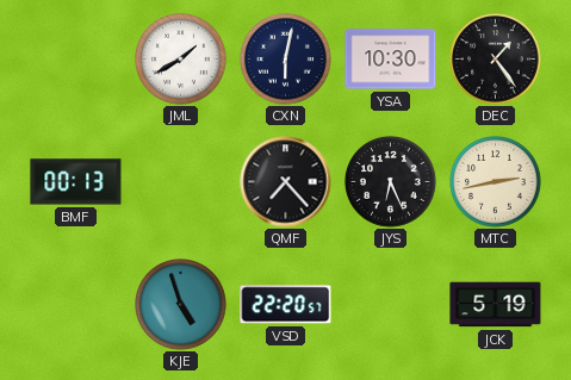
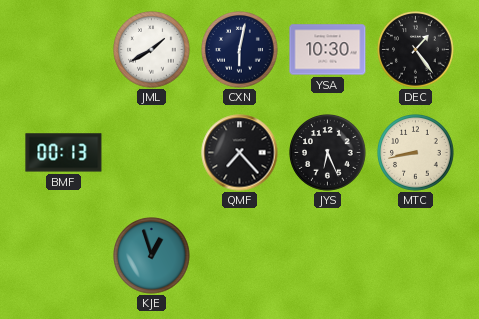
MTC: 2:43 -> 8:43
KJE: 4:57 -> 12:57
VSD: 22:20 -> none
JCK: 5:19 -> none
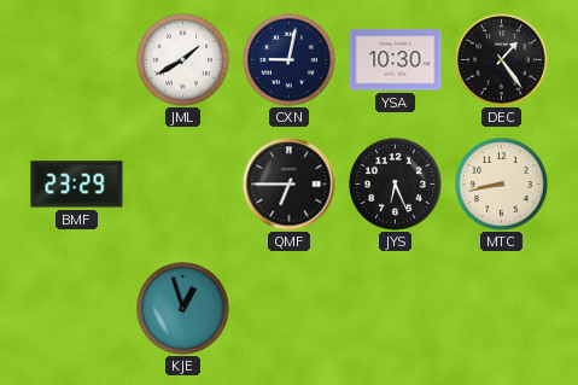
CXN: 6:02 -> 9:02
BMF: 00:13 -> 23:29
QMF: 7:23 -> 6:45
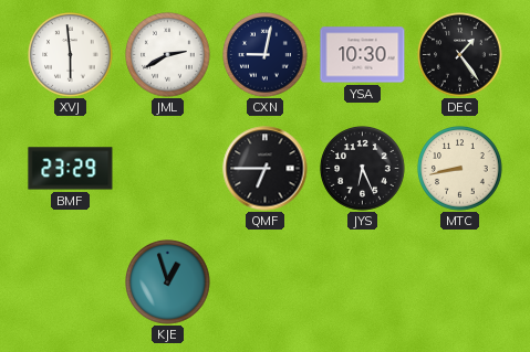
XVJ: none -> 5:59
JML: 1:40 -> 2:40
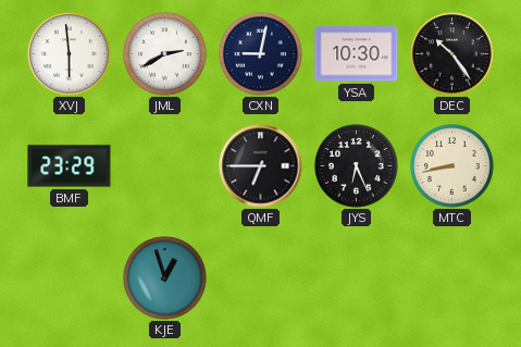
DEC: 1:24 -> 10:24
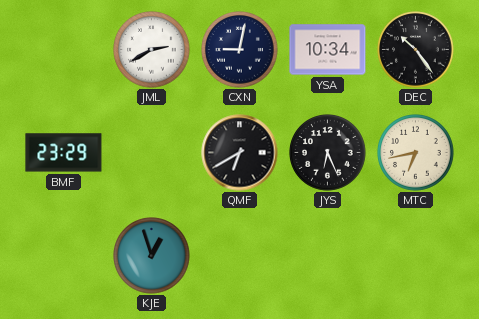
XVJ: 5:59 -> none
YSA: 10:30 -> 10:34
QMF: 6:45 -> 6:40
MTC: 8:43 -> 6:43
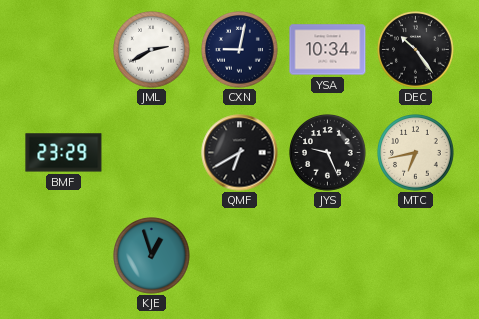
JYS: 6:26 -> 9:26
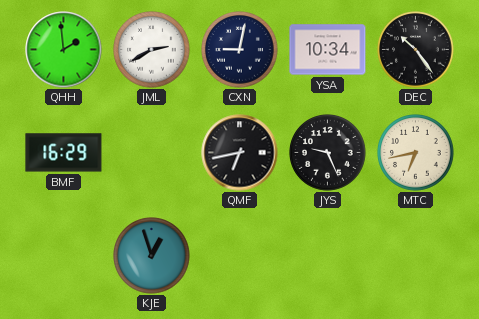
QHH: none -> 1:59
BMF: 23:29 -> 16:29
QMF: 6:40 -> 6:43
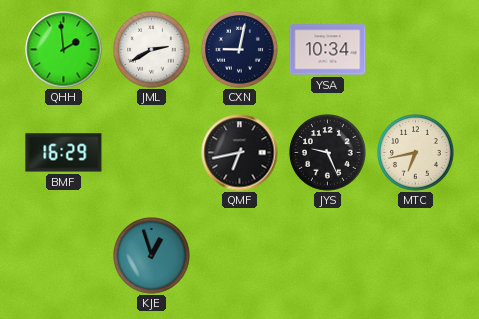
DEC: 10:24 -> none
